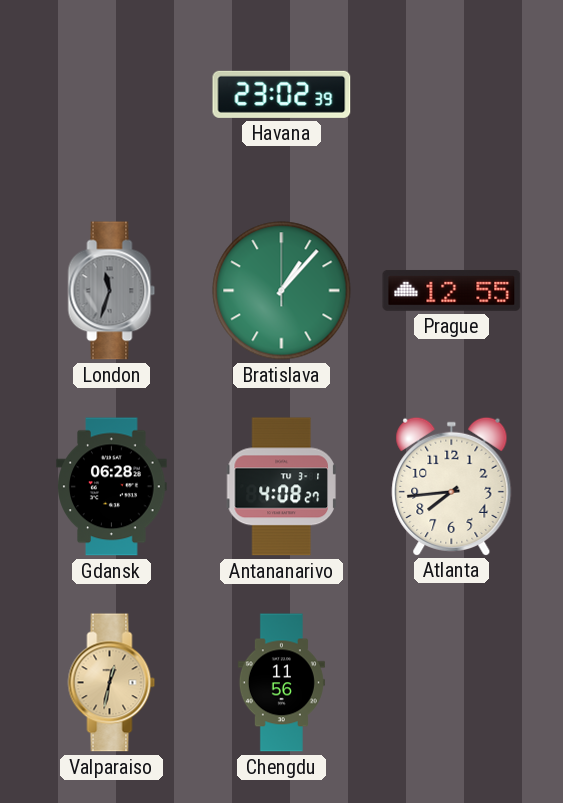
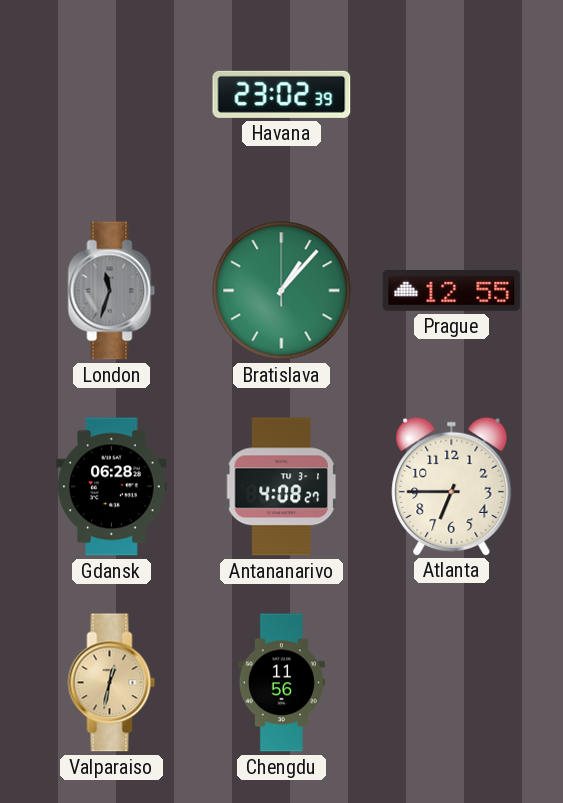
Atlanta: 7:44 -> 6:45
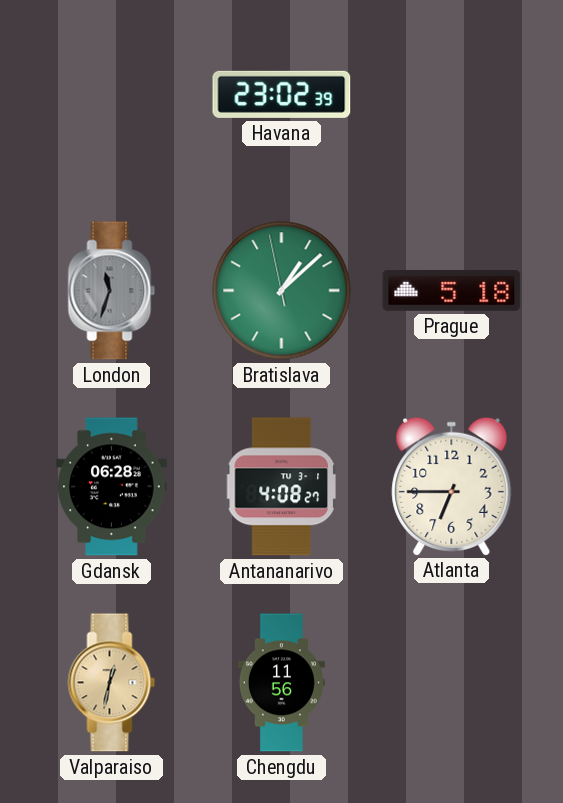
Bratislava: 1:07:00 -> 1:07:58
Prague: 12:55 -> 5:18
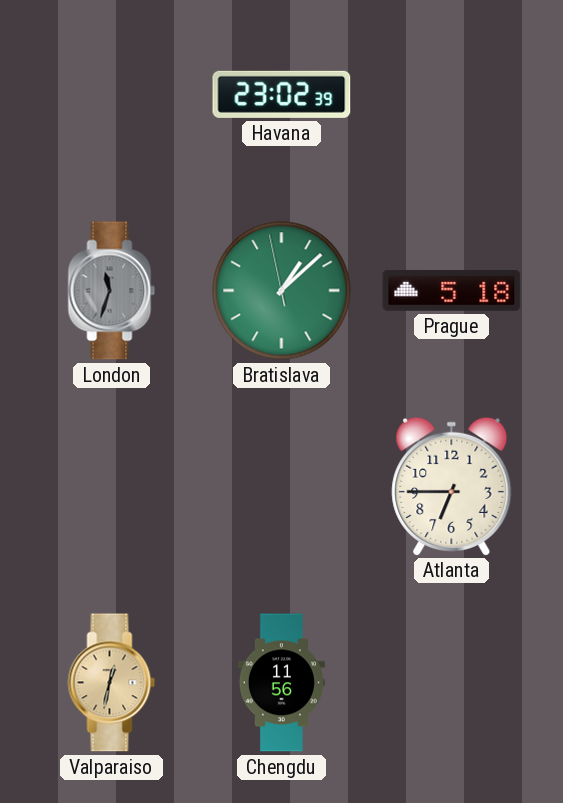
Gdansk: 06:28 -> none
Antananarivo: 4:08 -> none
